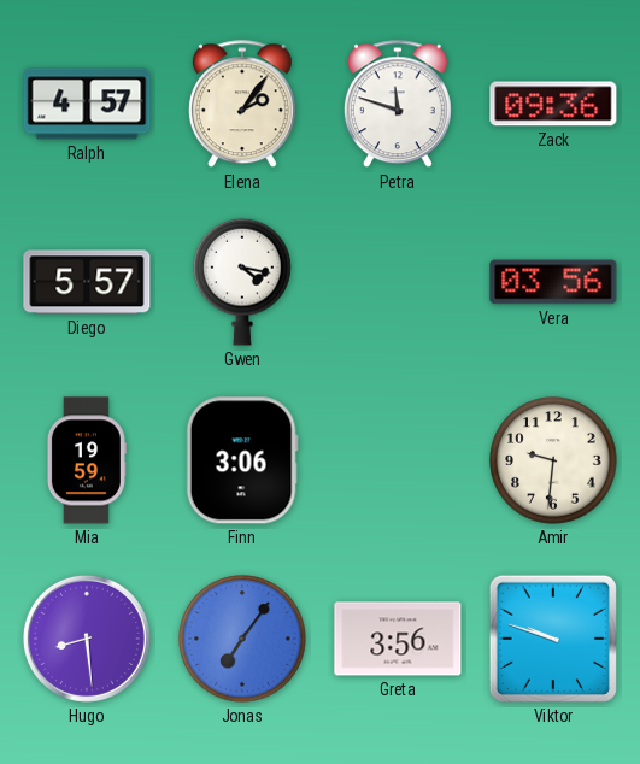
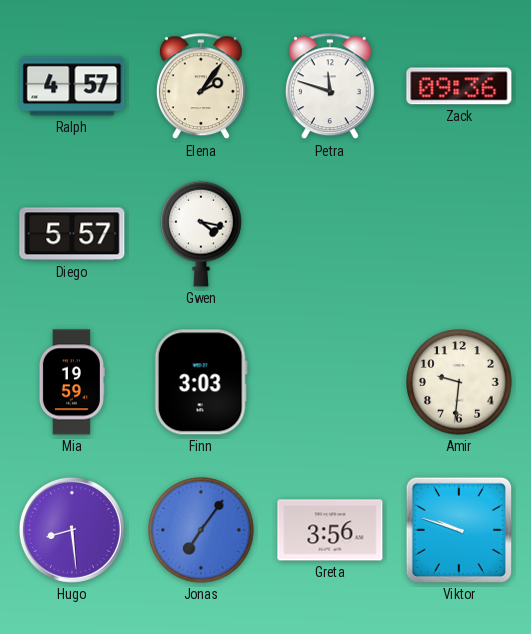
Vera: 03:56 -> none
Finn: 3:06 -> 3:03
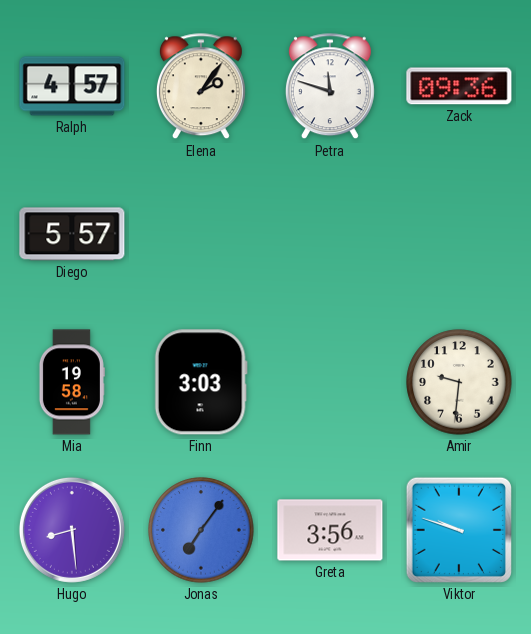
Gwen: 4:17 -> none
Mia: 19:59 -> 19:58
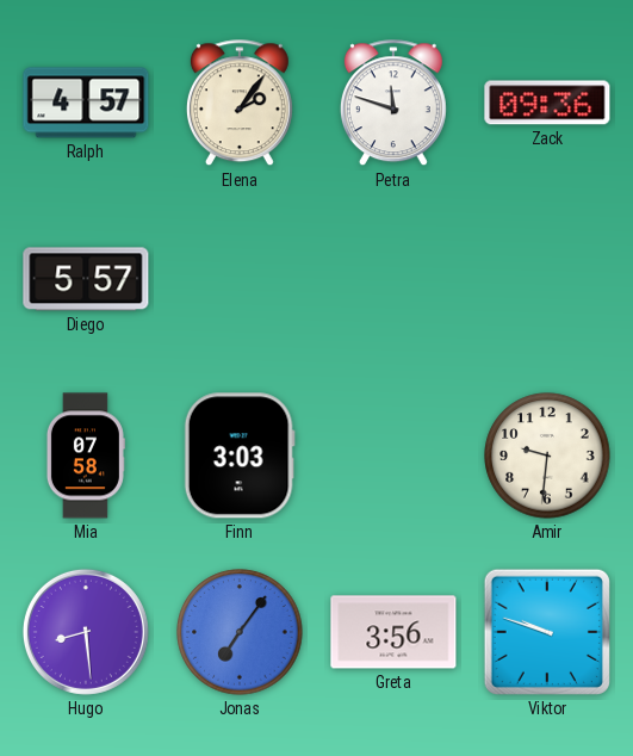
Mia: 19:58 -> 07:58
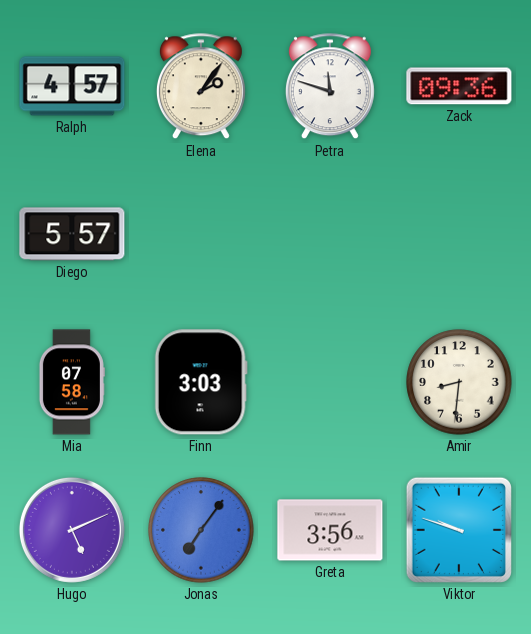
Amir: 9:31 -> 8:31
Hugo: 8:29 -> 5:11
